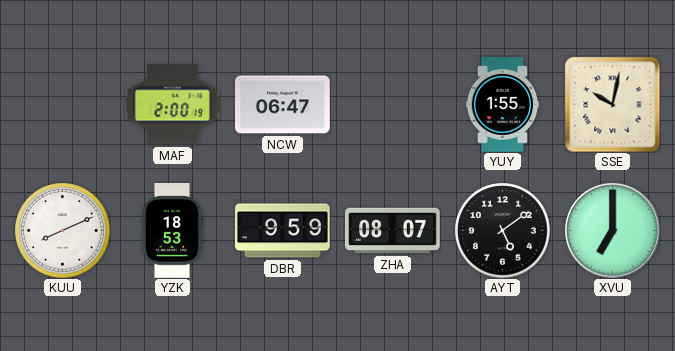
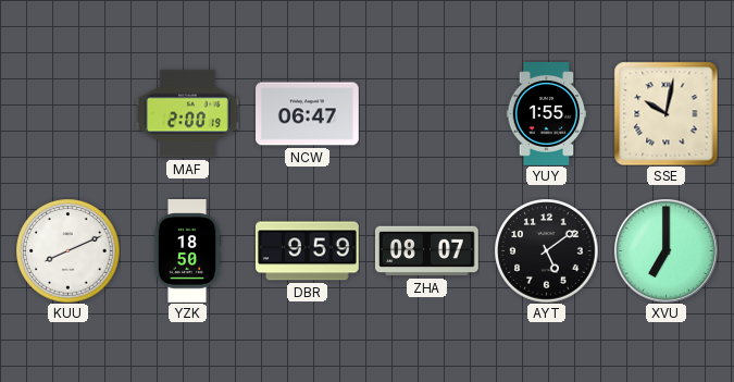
YZK: 18:53 -> 18:50
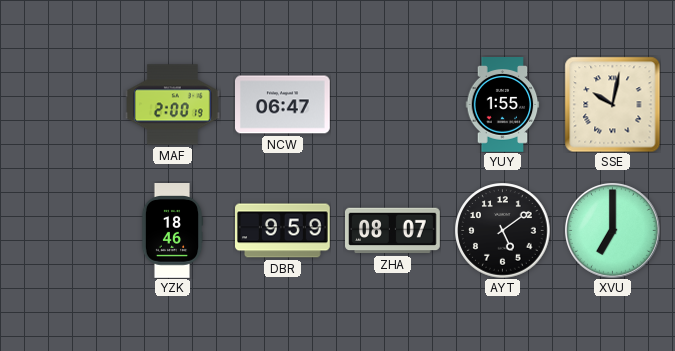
KUU: 8:11 -> none
YZK: 18:50 -> 18:46
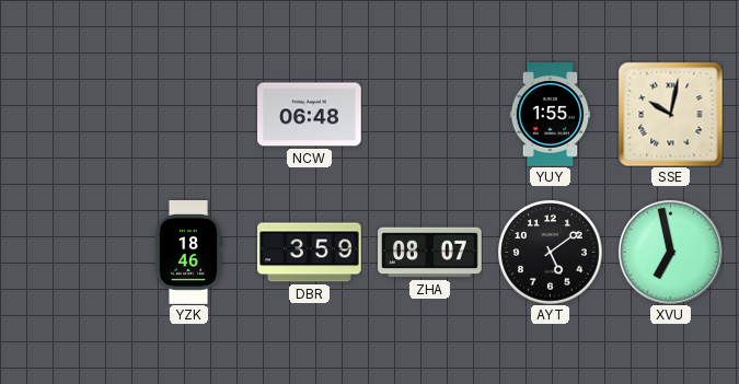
MAF: 2:00 -> none
NCW: 06:47 -> 06:48
DBR: 9:59 -> 3:59
XVU: 7:00 -> 6:58
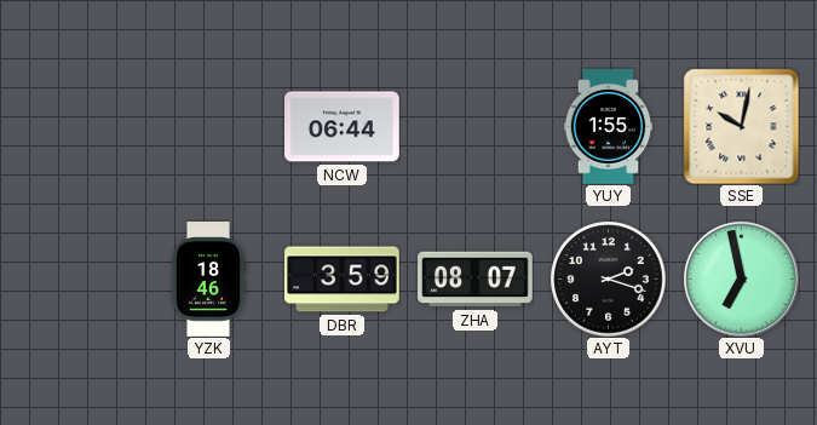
NCW: 06:48 -> 06:44
AYT: 5:09 -> 2:18
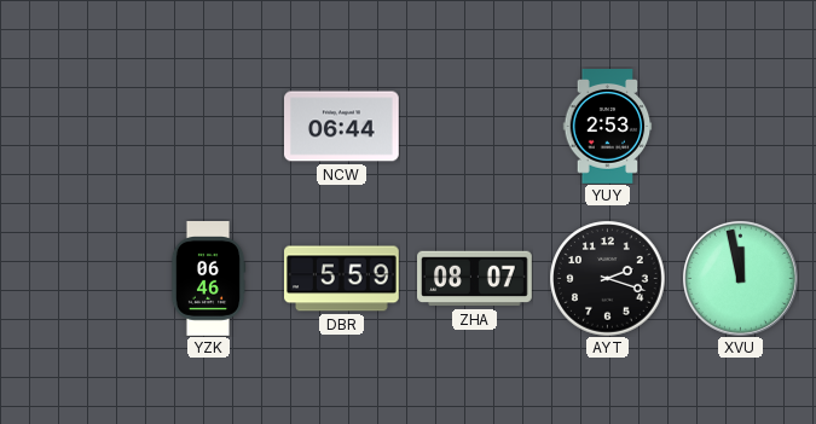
YUY: 1:55 -> 2:53
SSE: 10:02 -> none
YZK: 18:46 -> 06:46
DBR: 3:59 -> 5:59
XVU: 6:58 -> 11:58
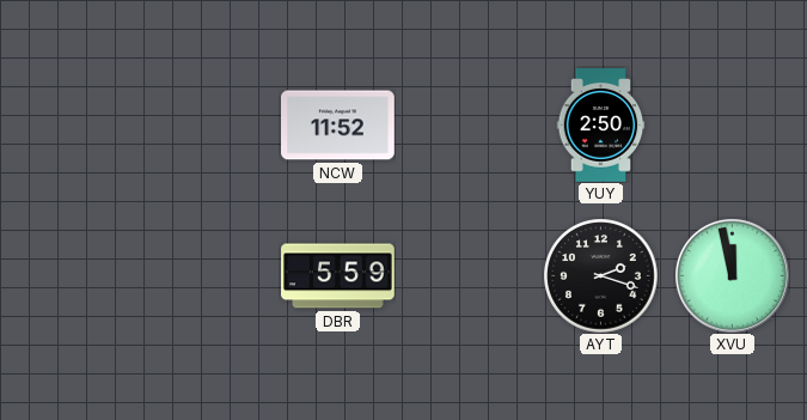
NCW: 06:44 -> 11:52
YUY: 2:53 -> 2:50
YZK: 06:46 -> none
ZHA: 08:07 -> none
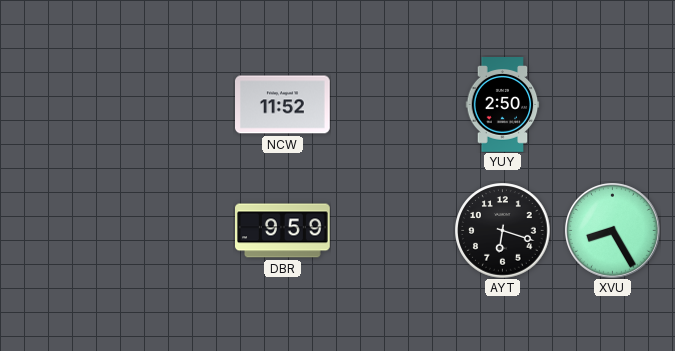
DBR: 5:59 -> 9:59
AYT: 2:18 -> 6:18
XVU: 11:58 -> 8:25
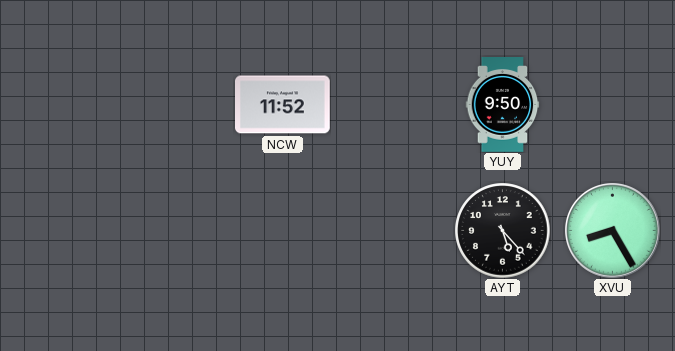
YUY: 2:50 -> 9:50
DBR: 9:59 -> none
AYT: 6:18 -> 5:23
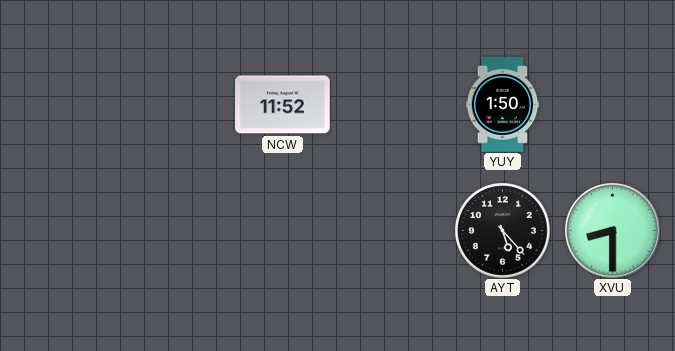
YUY: 9:50 -> 1:50
XVU: 8:25 -> 8:30
